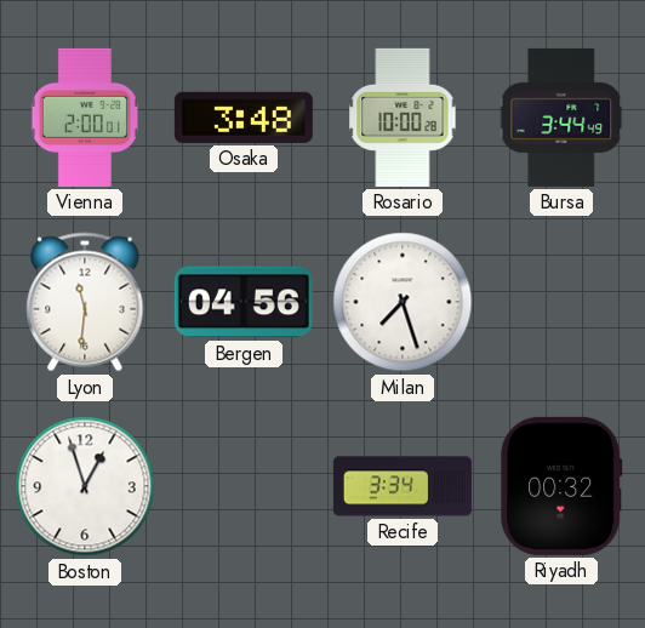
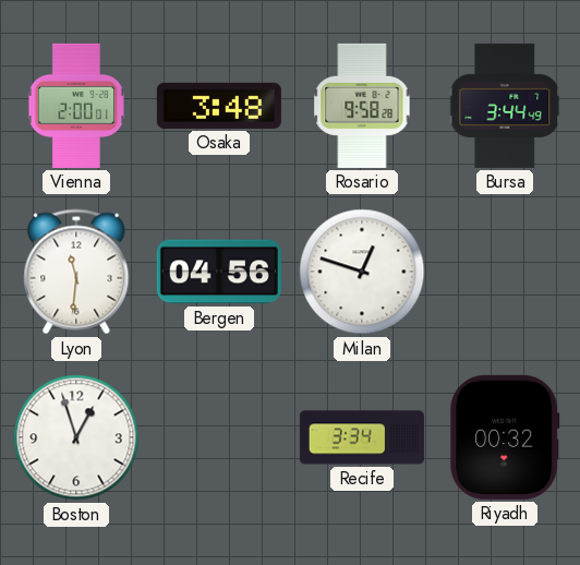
Rosario: 10:00 -> 9:58
Milan: 7:27 -> 12:48
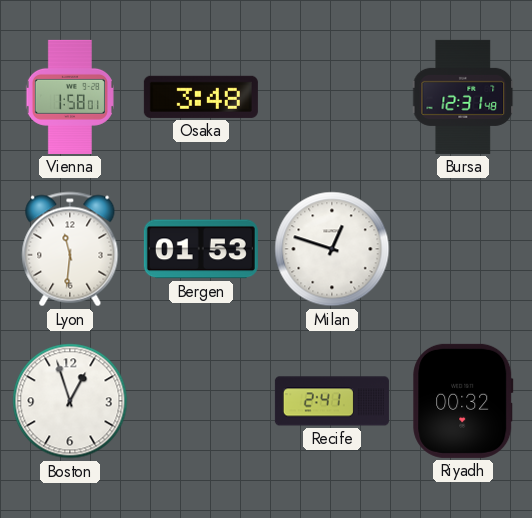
Vienna: 2:00 -> 1:58
Rosario: 9:58 -> none
Bursa: 3:44 -> 12:31
Bergen: 04:56 -> 01:53
Recife: 3:34 -> 2:41
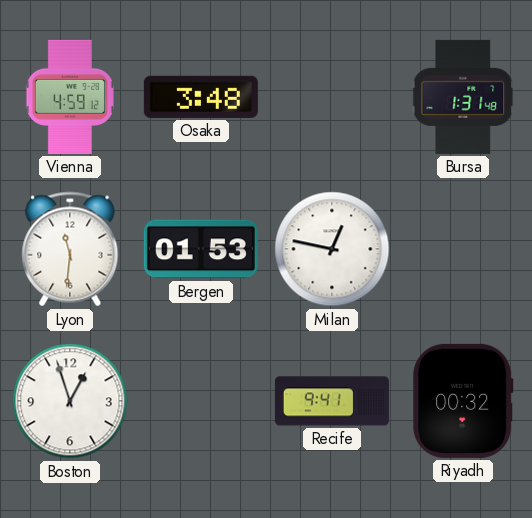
Vienna: 1:58 -> 4:59
Bursa: 12:31 -> 1:31
Milan: 12:48 -> 12:47
Recife: 2:41 -> 9:41
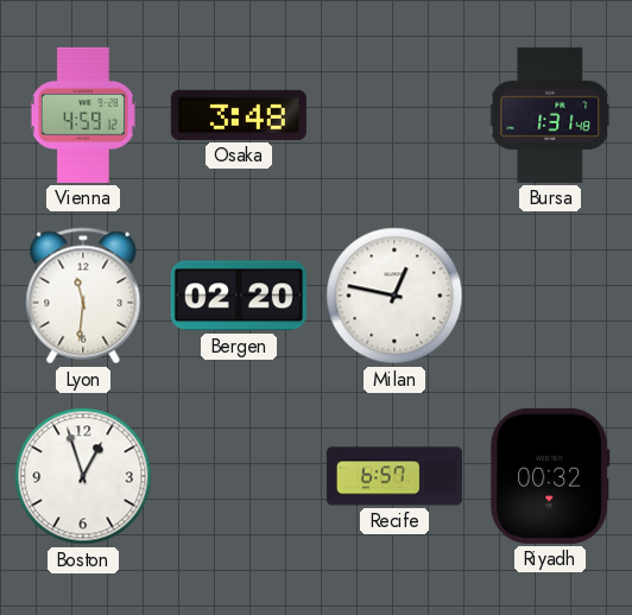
Bergen: 01:53 -> 02:20
Recife: 9:41 -> 6:57
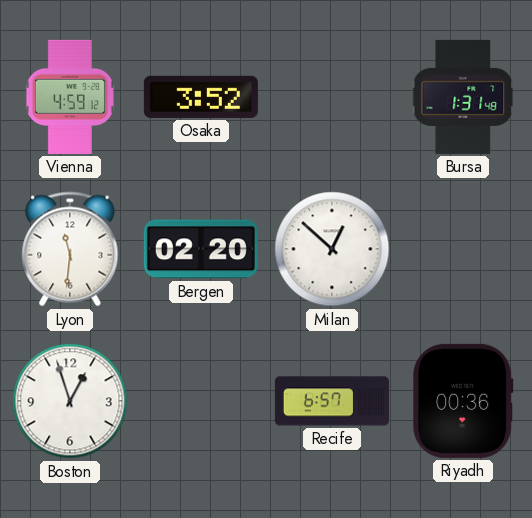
Osaka: 3:48 -> 3:52
Milan: 12:47 -> 12:52
Riyadh: 00:32 -> 00:36
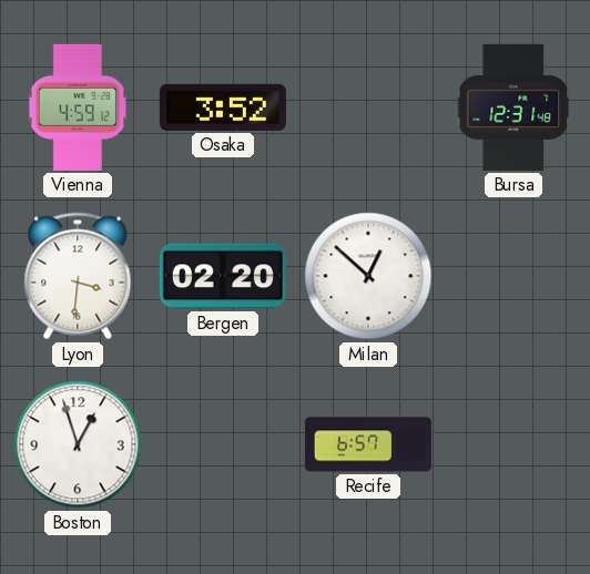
Bursa: 1:31 -> 12:31
Lyon: 11:31 -> 3:31
Riyadh: 00:36 -> none
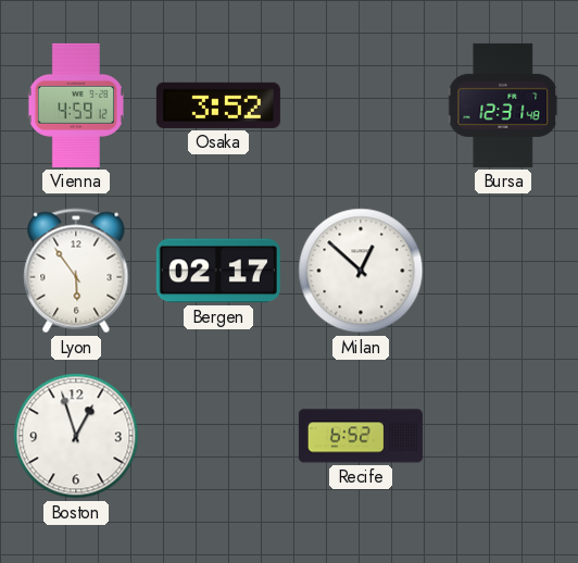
Lyon: 3:31 -> 5:54
Bergen: 02:20 -> 02:17
Recife: 6:57 -> 6:52
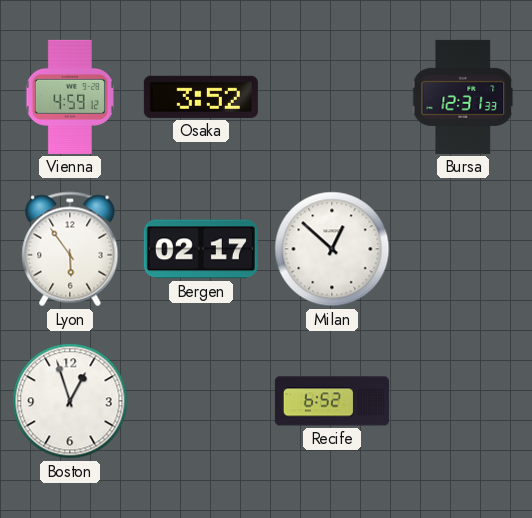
Bursa: 12:31:48 -> 12:31:33
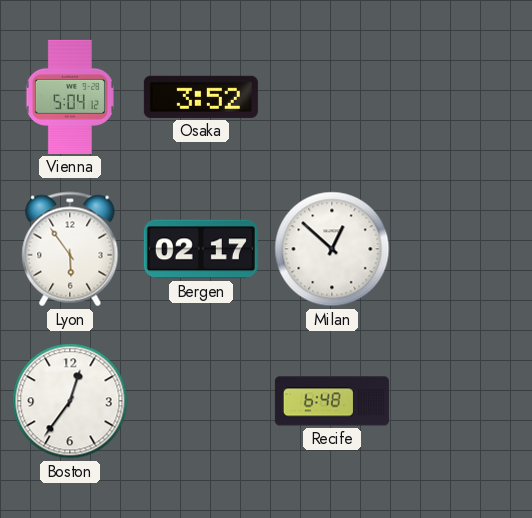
Vienna: 4:59 -> 5:04
Bursa: 12:31 -> none
Boston: 12:57 -> 12:36
Recife: 6:52 -> 6:48
